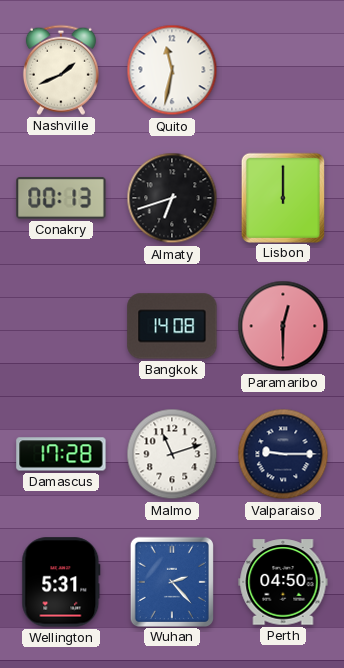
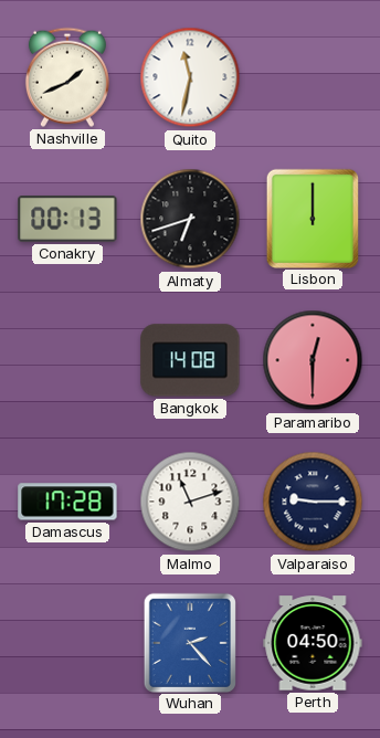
Wellington: 5:31 -> none
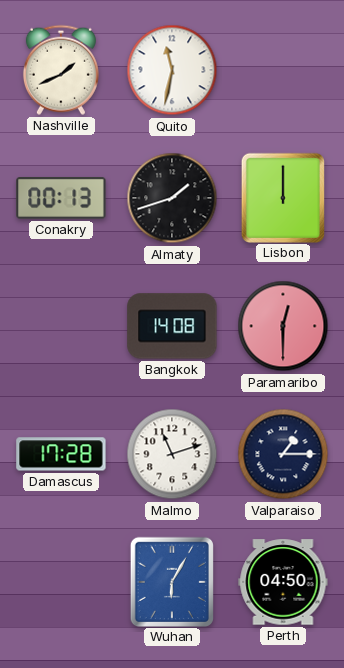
Almaty: 6:42 -> 1:42
Valparaiso: 9:15 -> 1:15
Wuhan: 2:23 -> 6:05
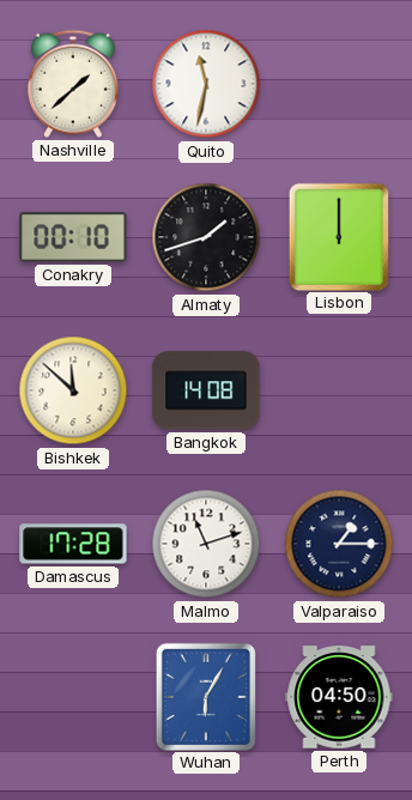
Nashville: 1:41 -> 1:38
Conakry: 00:13 -> 00:10
Bishkek: none -> 11:52
Paramaribo: 12:30 -> none
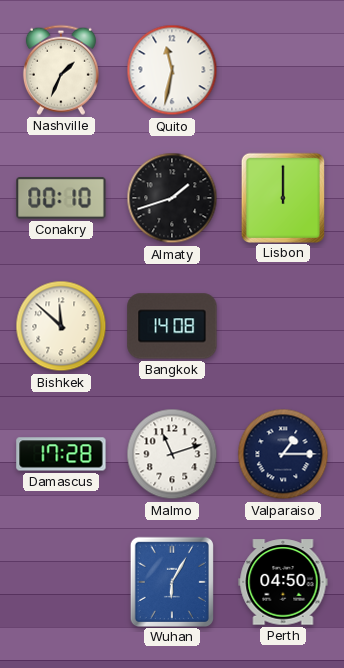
Nashville: 1:38 -> 1:34
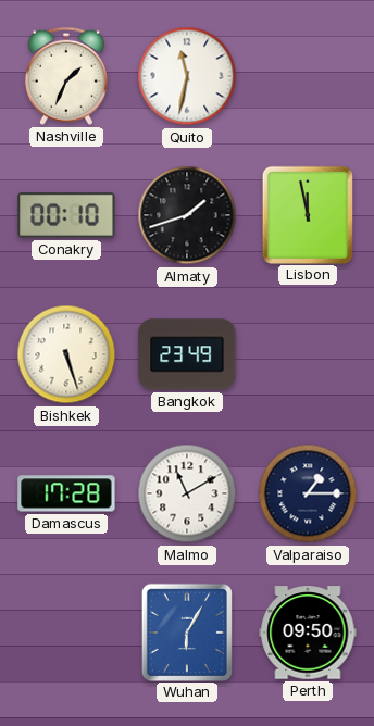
Lisbon: 12:00 -> 11:58
Bishkek: 11:52 -> 5:27
Bangkok: 14:08 -> 23:49
Malmo: 11:12 -> 11:10
Perth: 04:50 -> 09:50
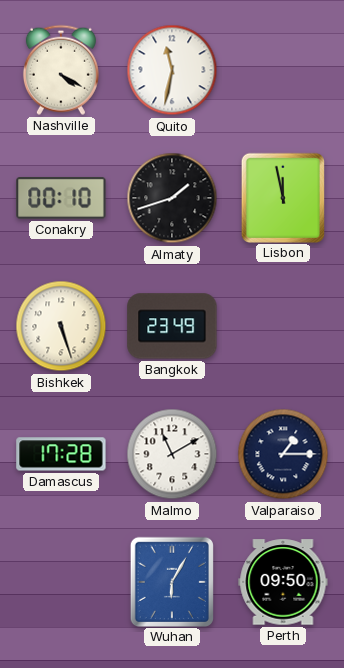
Nashville: 1:34 -> 4:20
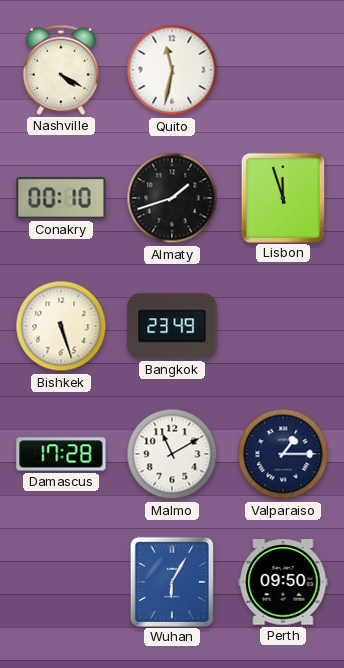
Lisbon: 11:58 -> 11:57
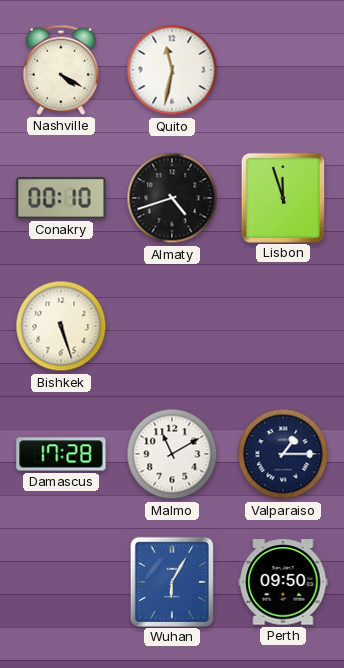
Almaty: 1:42 -> 4:42
Bangkok: 23:49 -> none
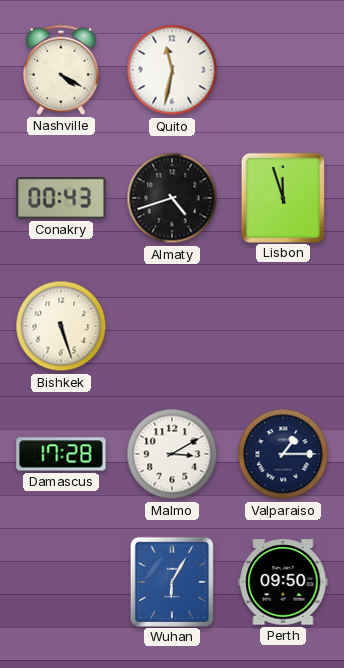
Conakry: 00:10 -> 00:43
Malmo: 11:10 -> 3:10
